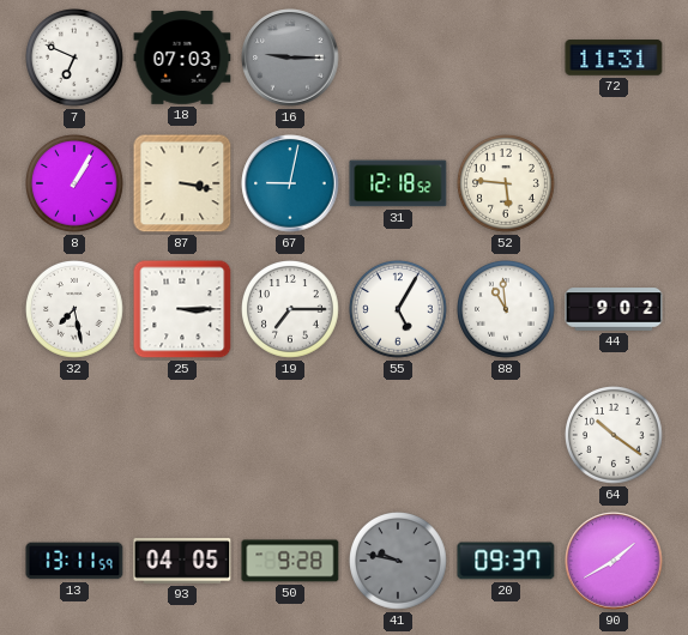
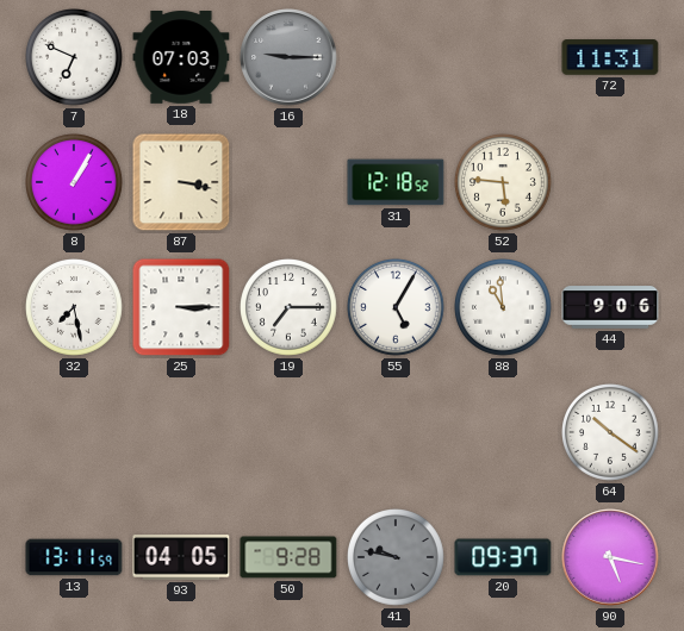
67: 9:02 -> none
44: 9:02 -> 9:06
90: 1:40 -> 5:17
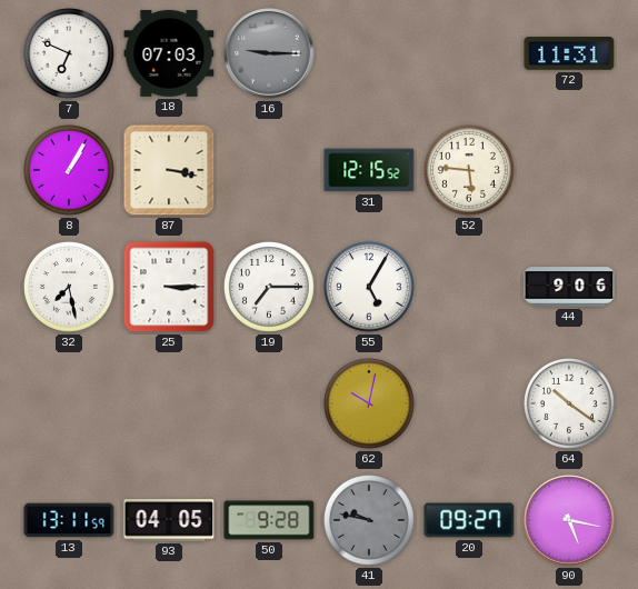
31: 12:18 -> 12:15
88: 10:59 -> none
62: none -> 10:02
20: 09:37 -> 09:27
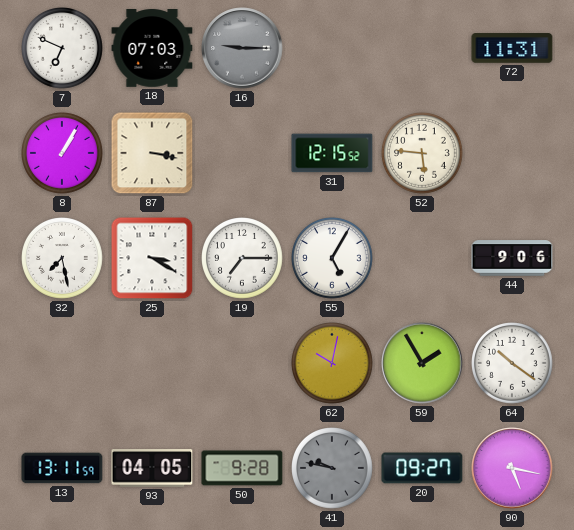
25: 3:15 -> 3:20
59: none -> 1:55
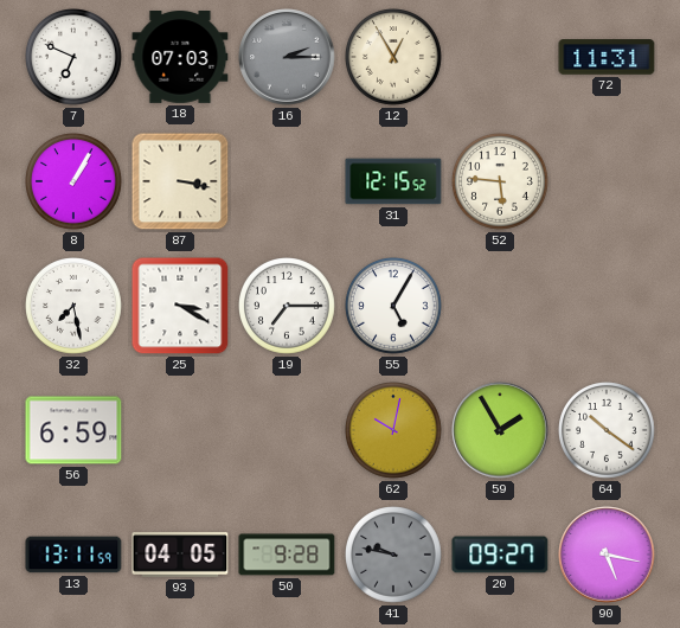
16: 9:15 -> 2:15
12: none -> 12:55
44: 9:06 -> none
56: none -> 6:59
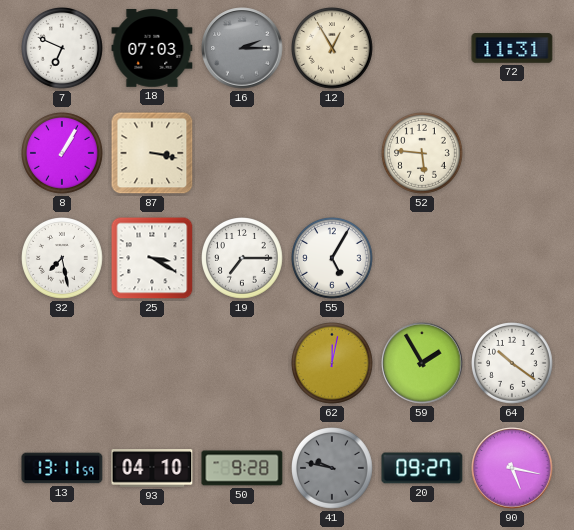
31: 12:15 -> none
56: 6:59 -> none
62: 10:02 -> 12:02
93: 04:05 -> 04:10
